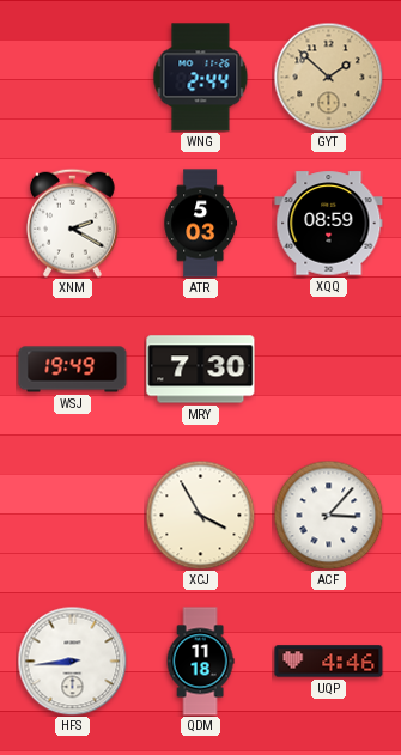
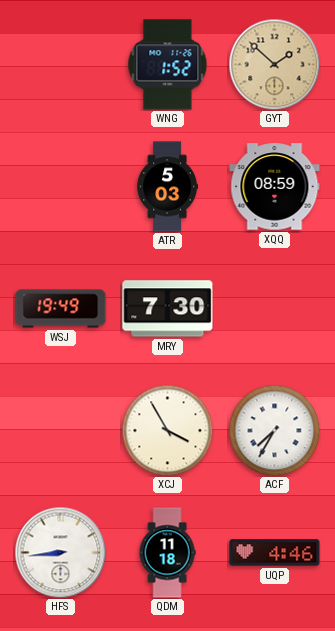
WNG: 2:44 -> 1:52
XNM: 2:20 -> none
ACF: 3:07 -> 7:35
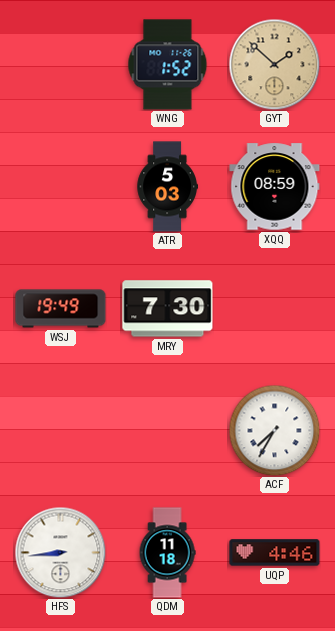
XCJ: 3:55 -> none
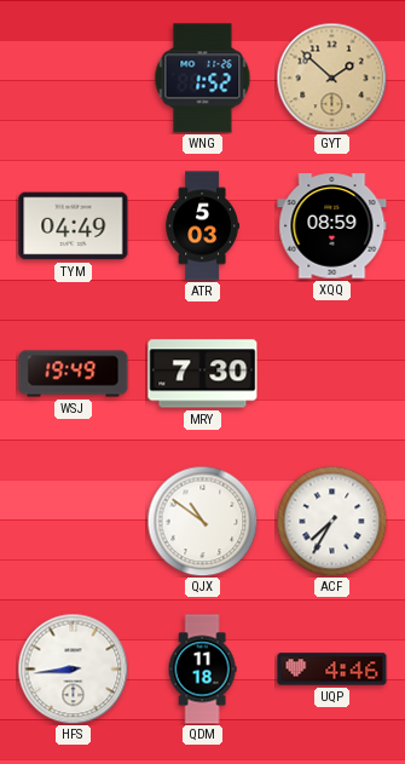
TYM: none -> 04:49
QJX: none -> 10:51
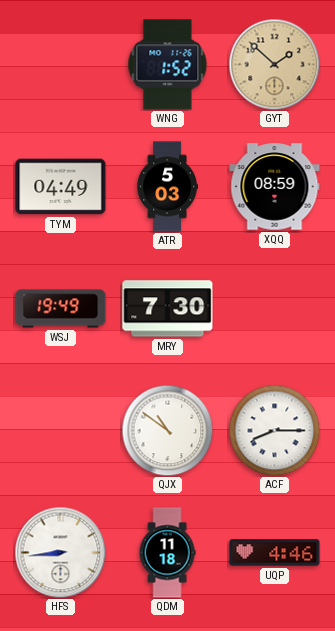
ACF: 7:35 -> 8:15
